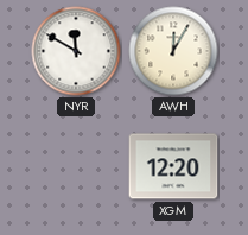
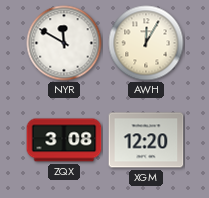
ZQX: none -> 3:08
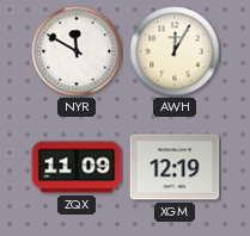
ZQX: 3:08 -> 11:09
XGM: 12:20 -> 12:19
